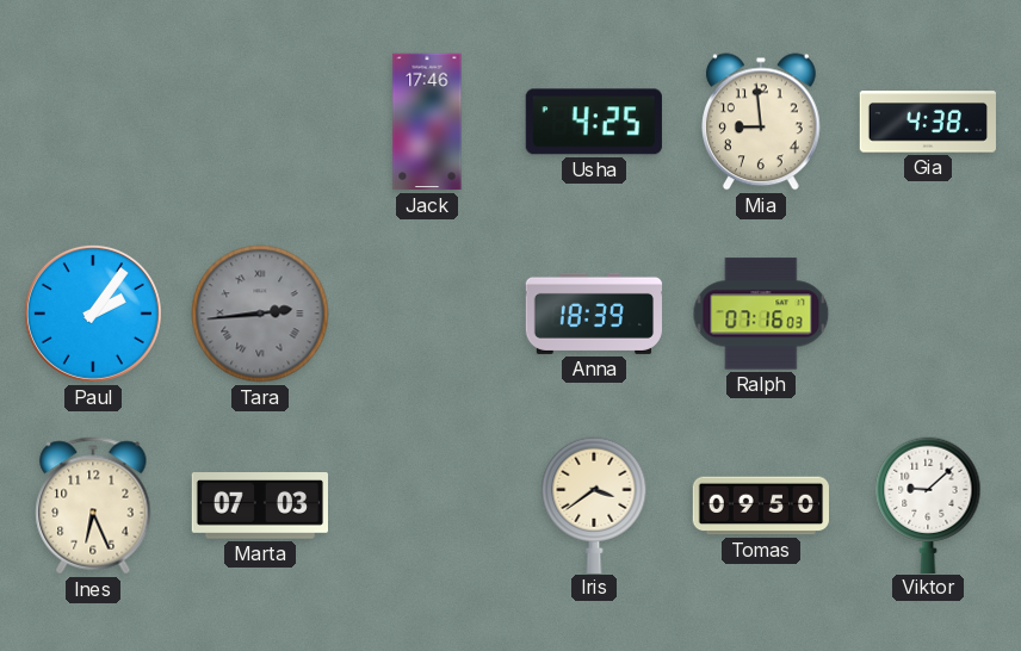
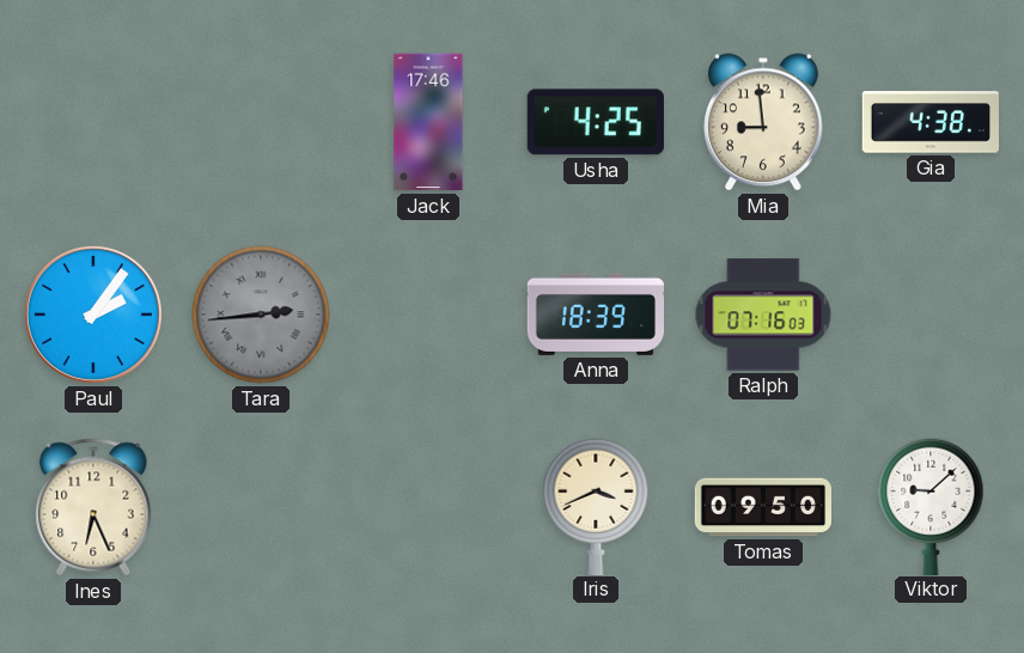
Marta: 07:03 -> none
Iris: 3:39 -> 3:41
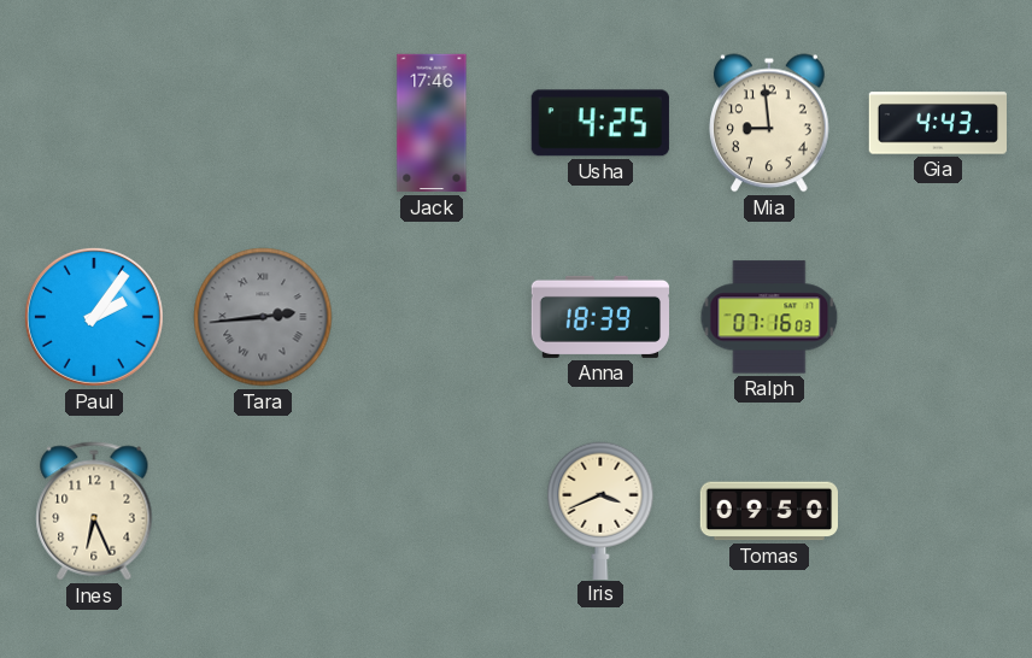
Gia: 4:38 -> 4:43
Viktor: 9:08 -> none
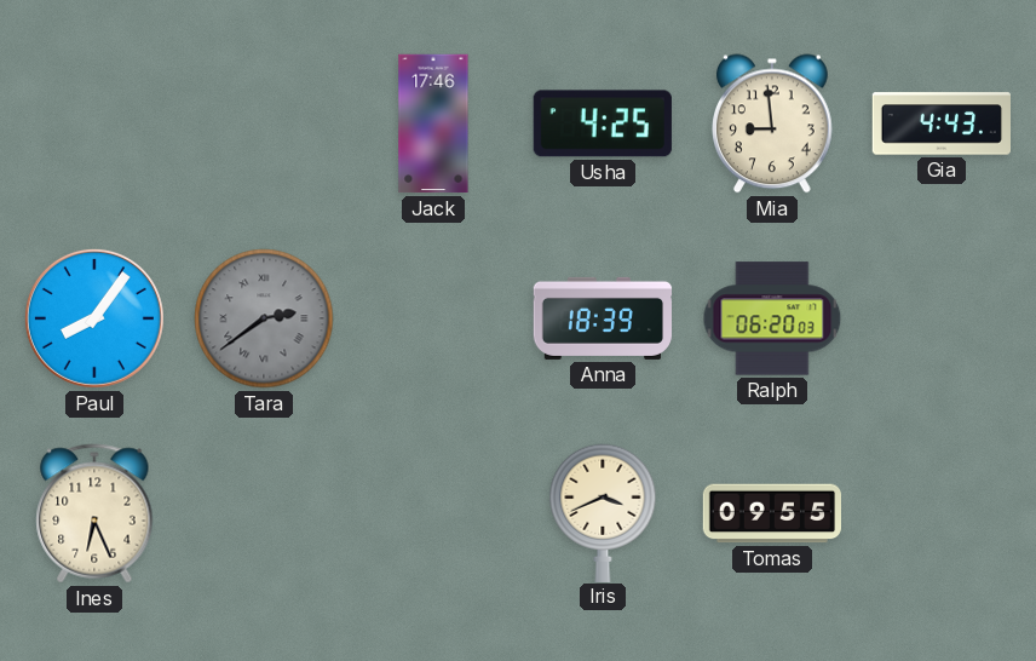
Paul: 2:06 -> 8:06
Tara: 2:44 -> 2:39
Ralph: 07:16 -> 06:20
Tomas: 09:50 -> 09:55
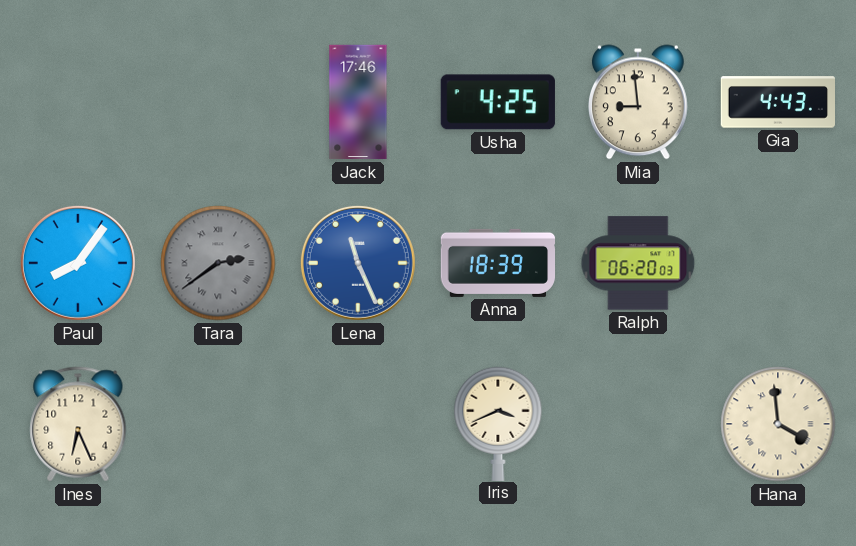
Lena: none -> 11:26
Tomas: 09:55 -> none
Hana: none -> 3:59
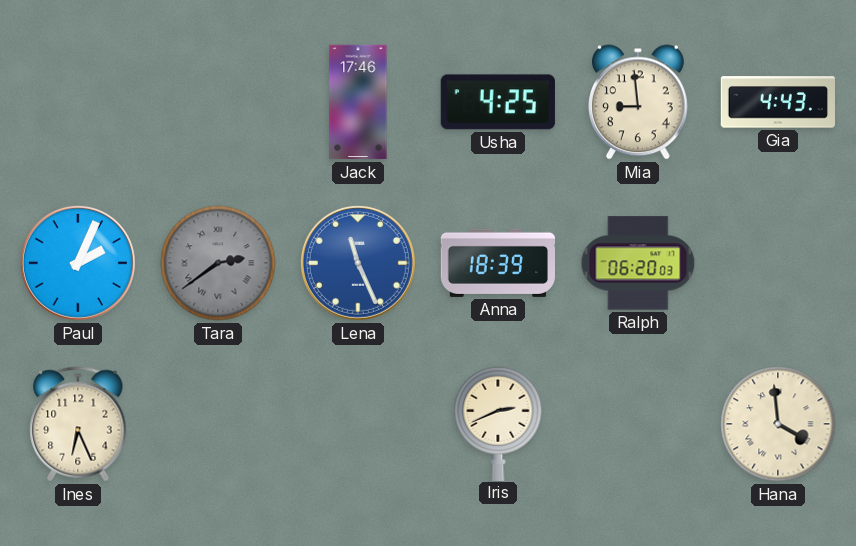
Paul: 8:06 -> 2:04
Iris: 3:41 -> 2:41
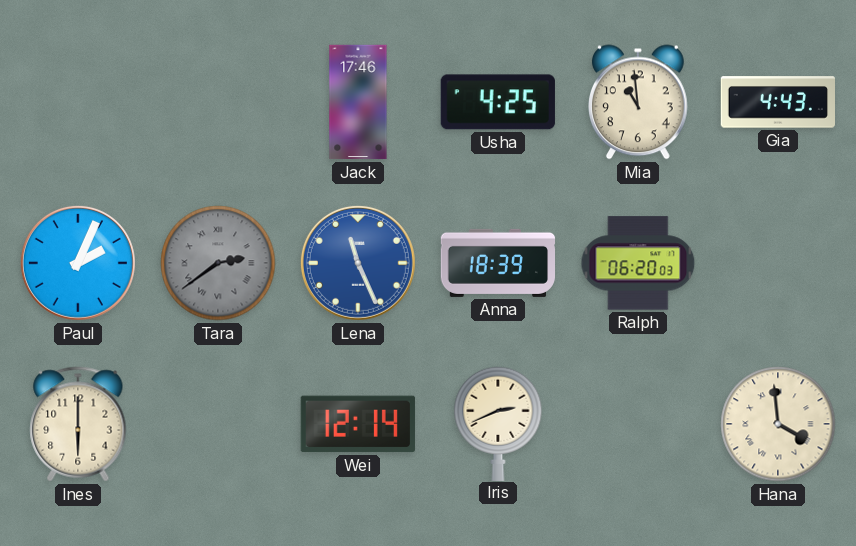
Mia: 8:59 -> 10:59
Ines: 6:26 -> 6:00
Wei: none -> 12:14
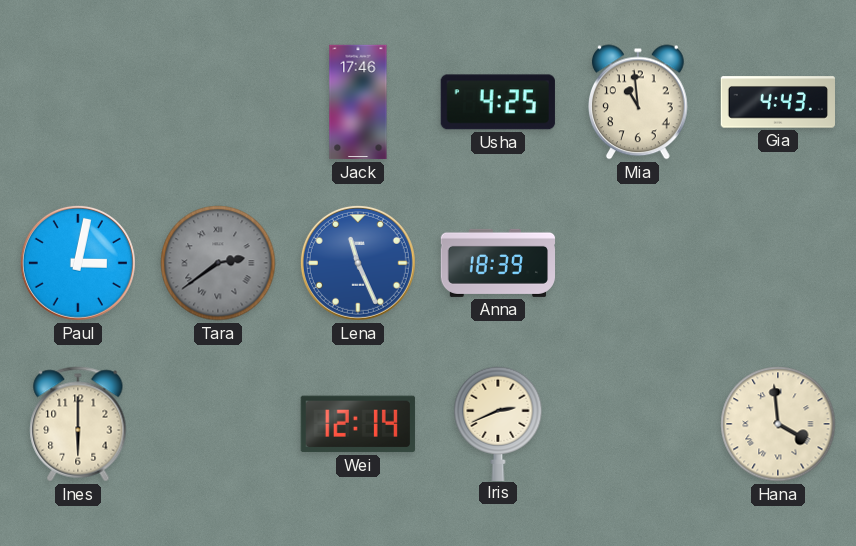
Paul: 2:04 -> 3:02
Ralph: 06:20 -> none
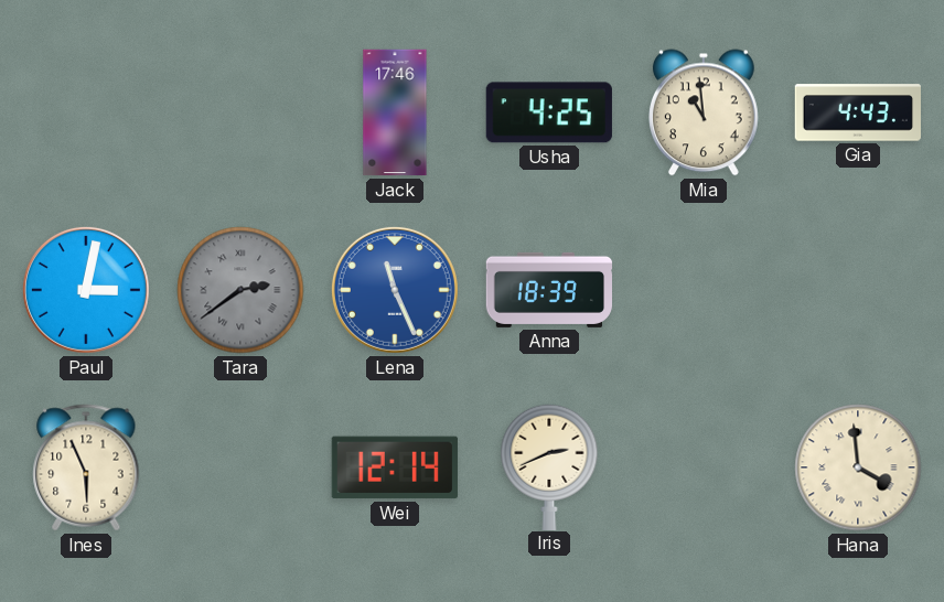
Ines: 6:00 -> 5:56
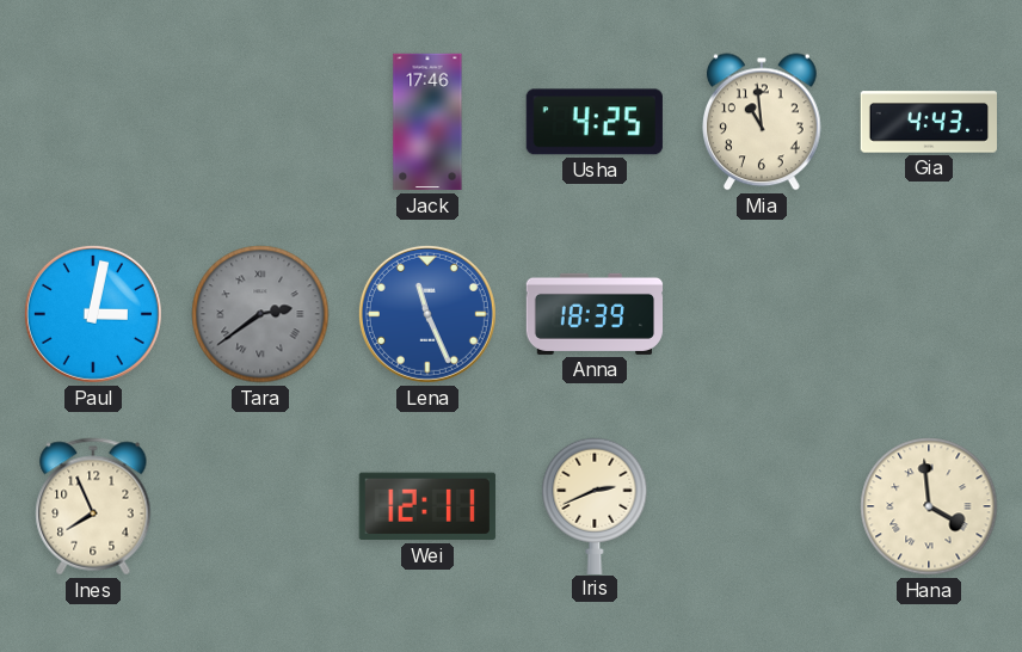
Ines: 5:56 -> 7:56
Wei: 12:14 -> 12:11
